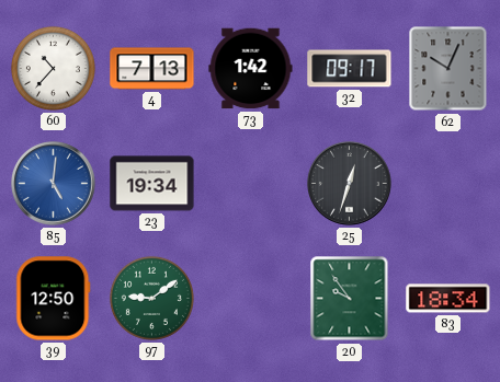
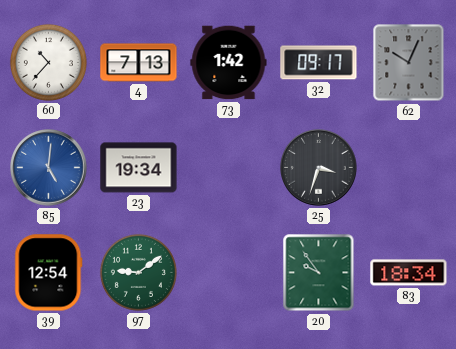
25: 12:33 -> 3:33
39: 12:50 -> 12:54
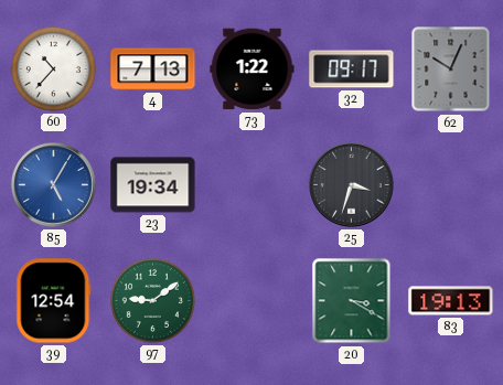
73: 1:42 -> 1:22
85: 5:01 -> 5:05
20: 9:54 -> 3:20
83: 18:34 -> 19:13
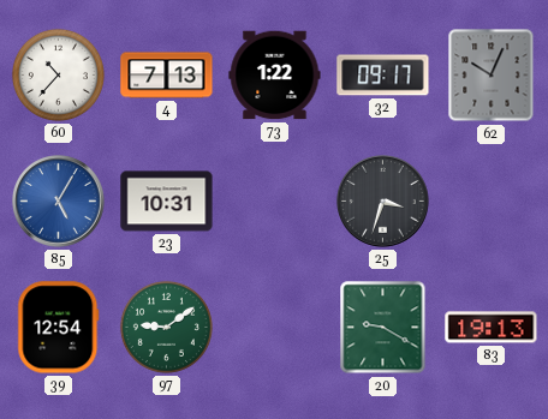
23: 19:34 -> 10:31
20: 3:20 -> 9:20
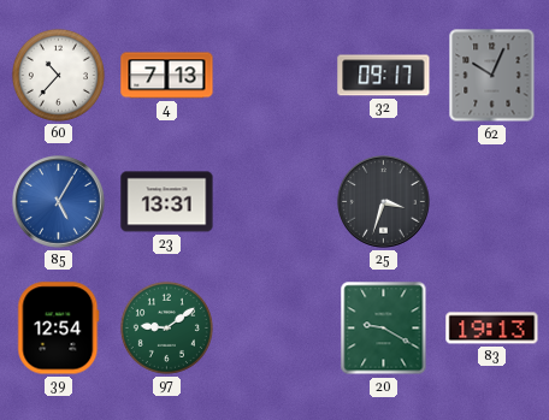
73: 1:22 -> none
23: 10:31 -> 13:31
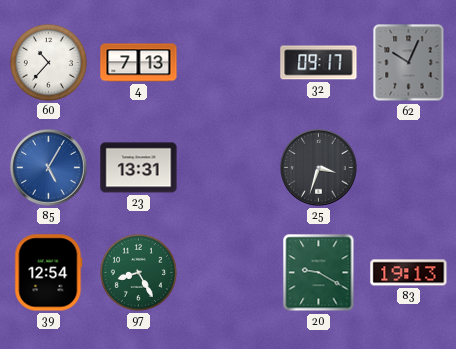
97: 9:09 -> 8:25
